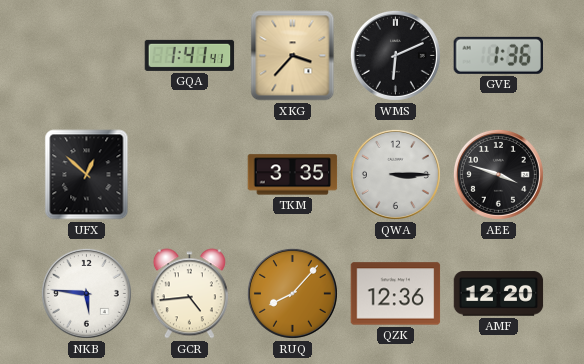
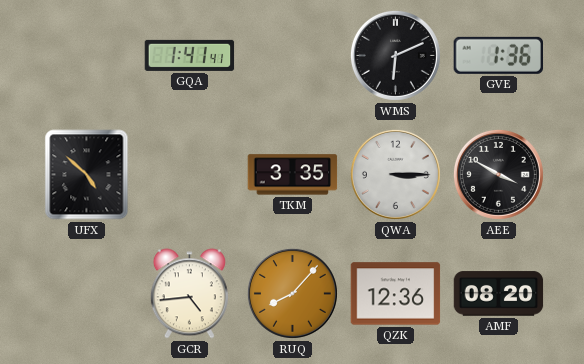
XKG: 3:37 -> none
UFX: 12:52 -> 4:52
AEE: 3:48 -> 3:50
NKB: 5:46 -> none
AMF: 12:20 -> 08:20
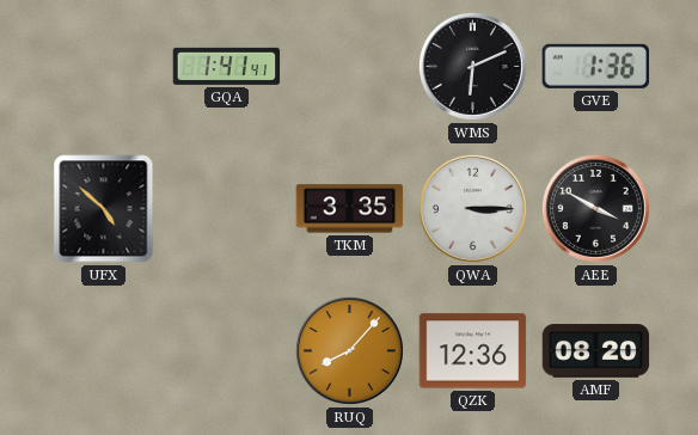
GCR: 4:44 -> none
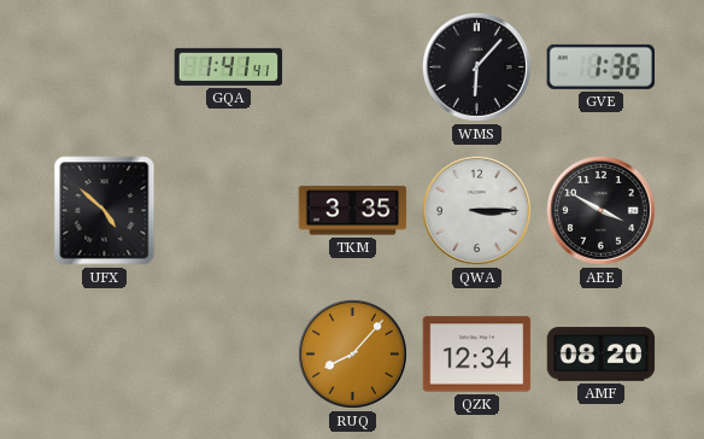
WMS: 6:11 -> 6:07
QZK: 12:36 -> 12:34
